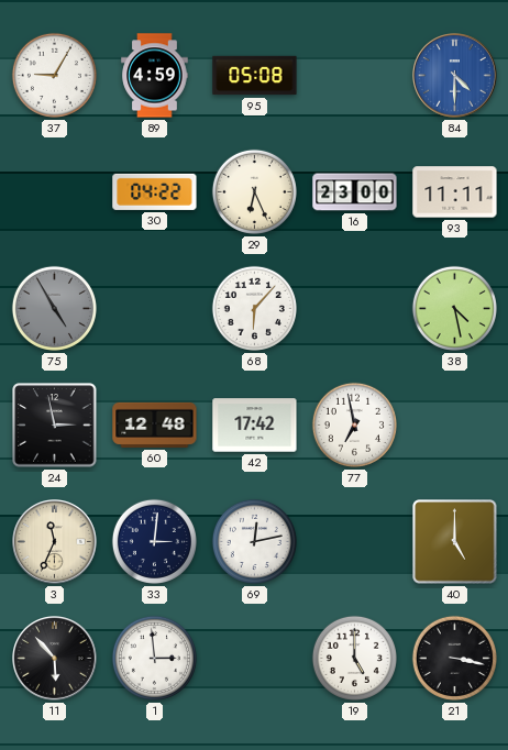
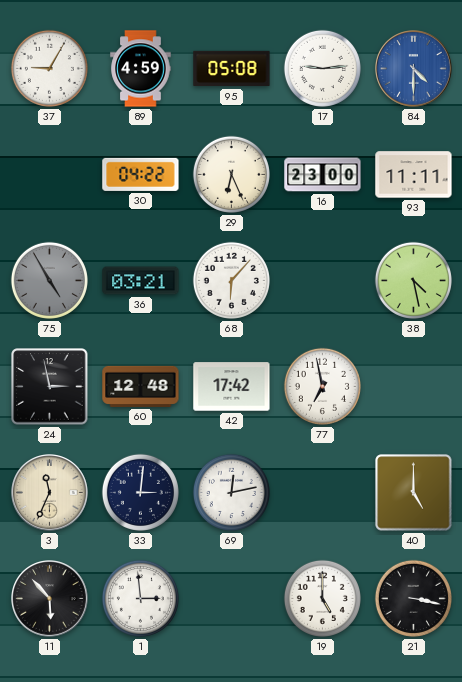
17: none -> 9:14
36: none -> 03:21
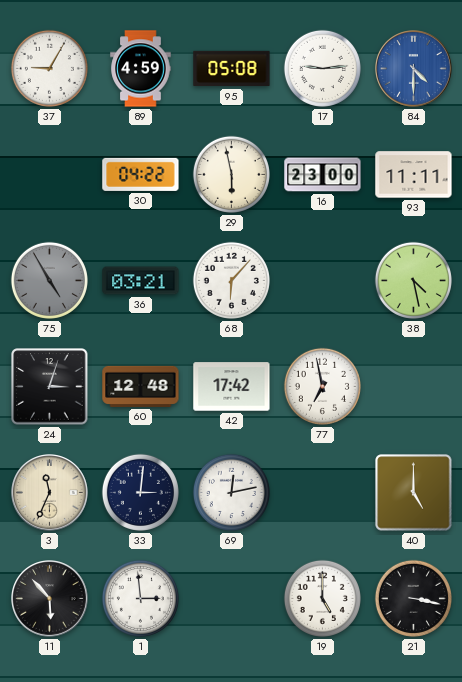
29: 6:26 -> 5:58
24: 2:58 -> 3:03
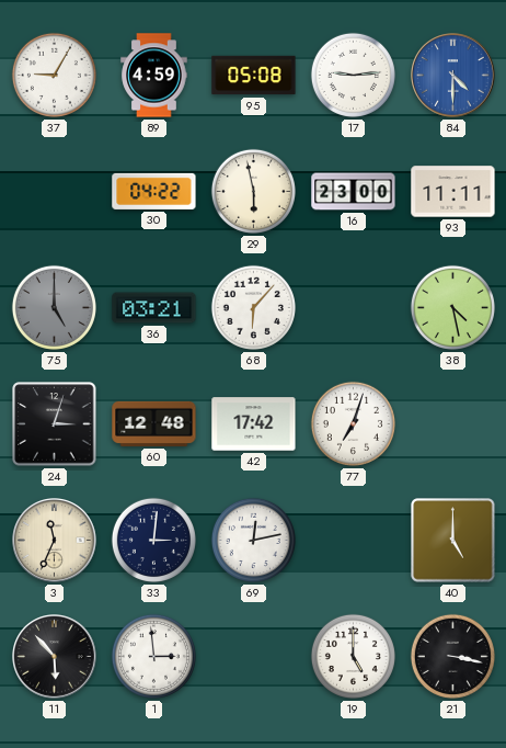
75: 4:55 -> 5:00
77: 6:58 -> 7:03
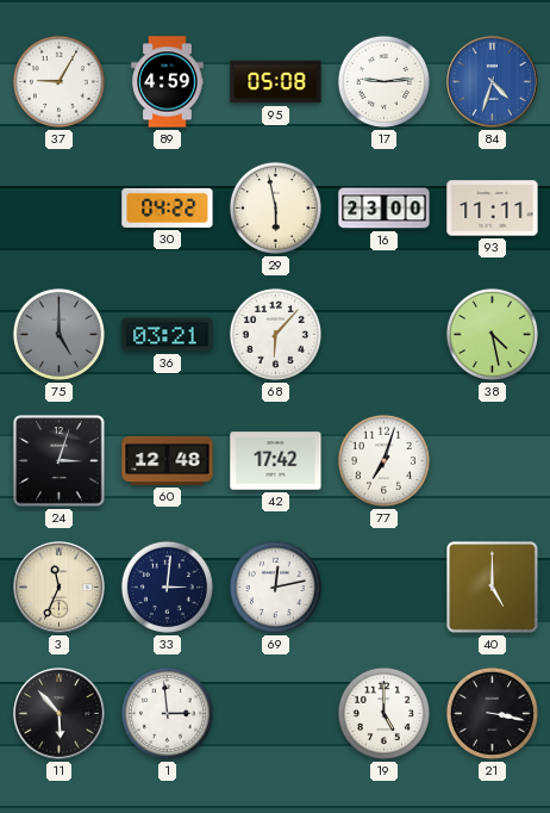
84: 4:30 -> 4:33
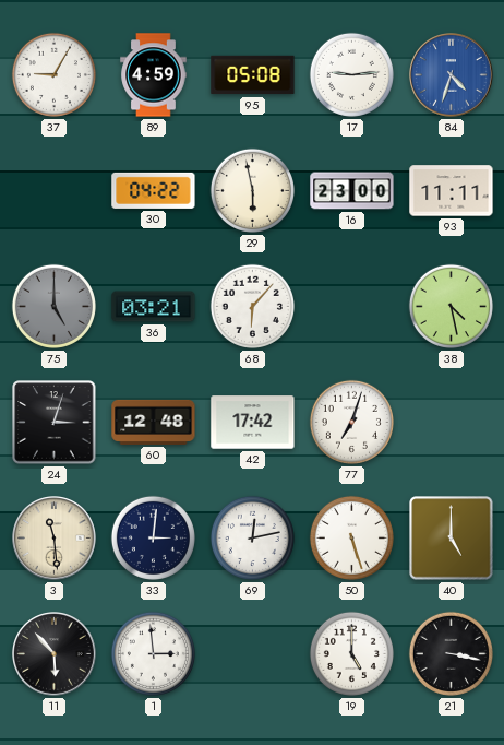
3: 11:34 -> 11:29
50: none -> 5:27
